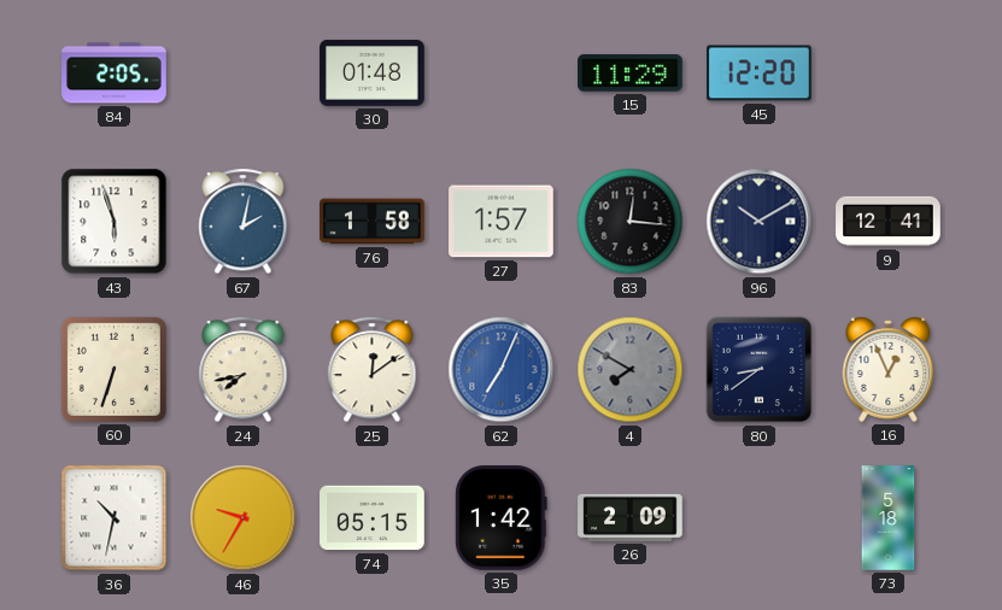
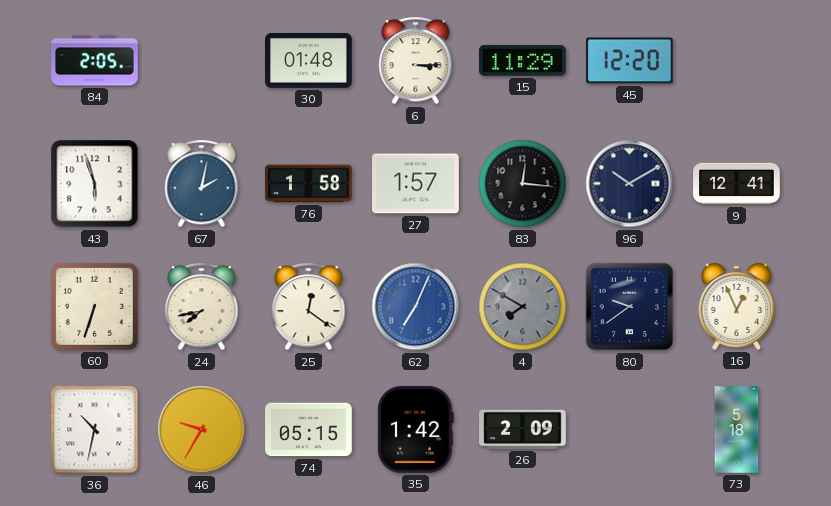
6: none -> 3:15
25: 12:09 -> 12:21
80: 8:39 -> 9:39
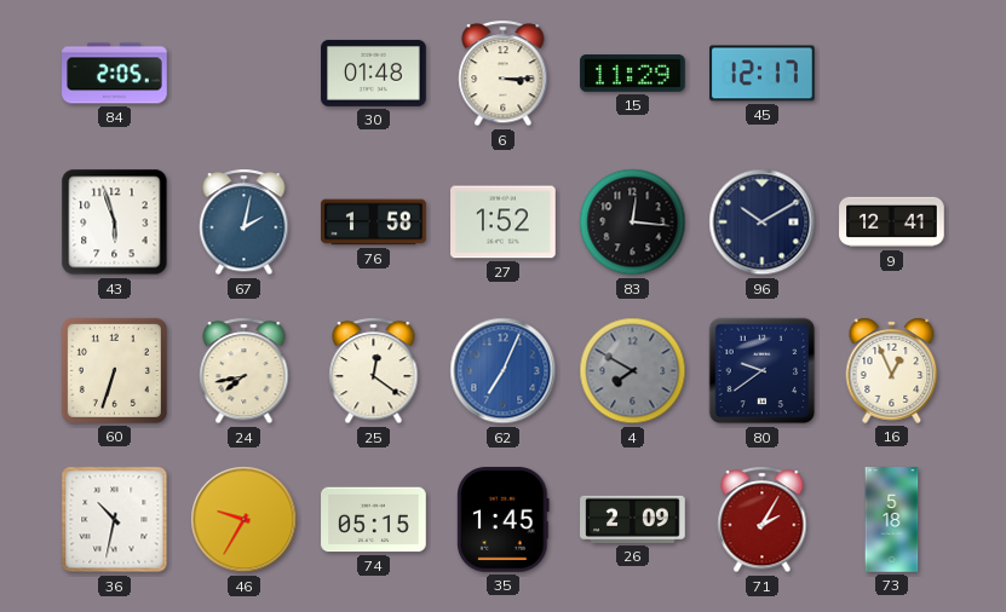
45: 12:20 -> 12:17
27: 1:57 -> 1:52
35: 1:42 -> 1:45
71: none -> 2:05
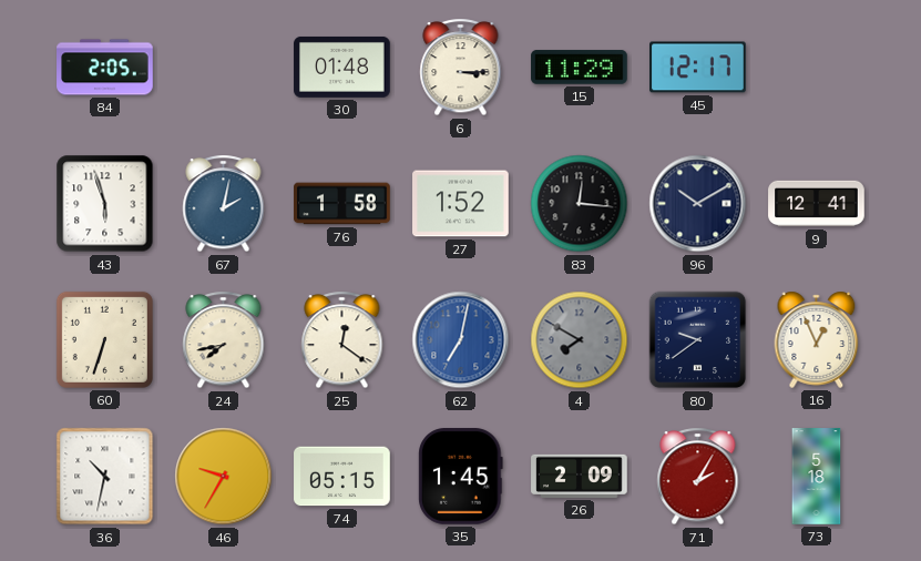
62: 7:04 -> 7:02
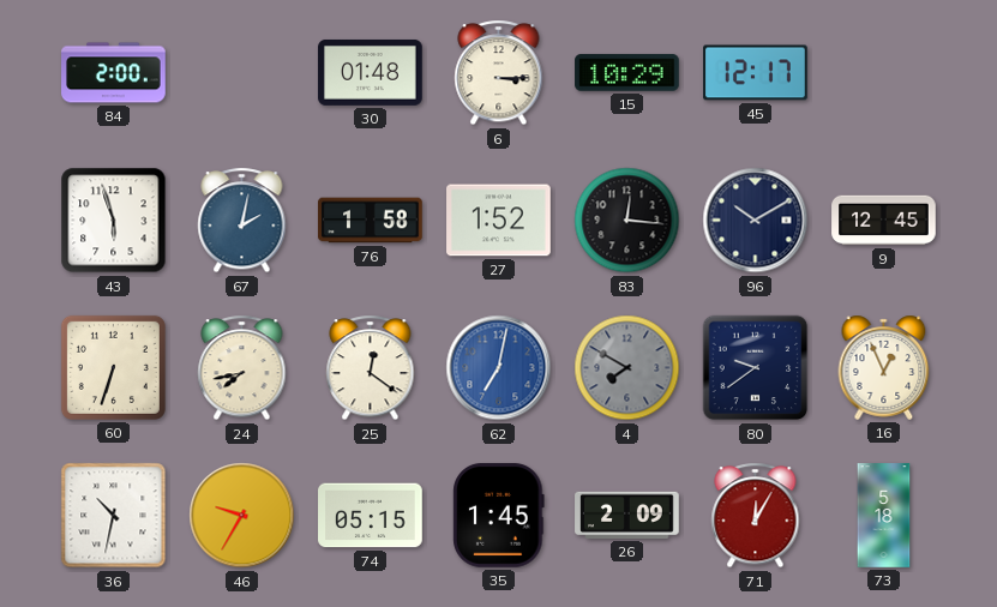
84: 2:05 -> 2:00
15: 11:29 -> 10:29
9: 12:41 -> 12:45
71: 2:05 -> 12:05
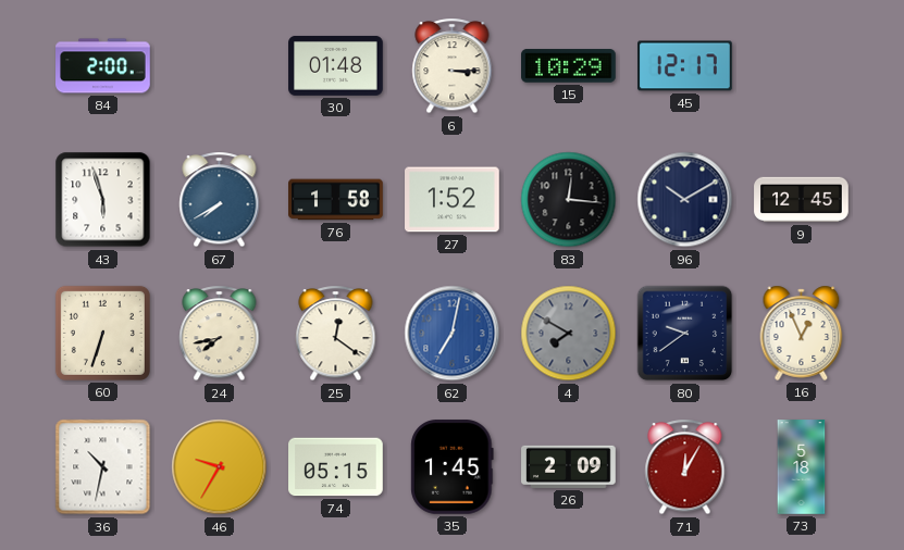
67: 2:02 -> 7:40
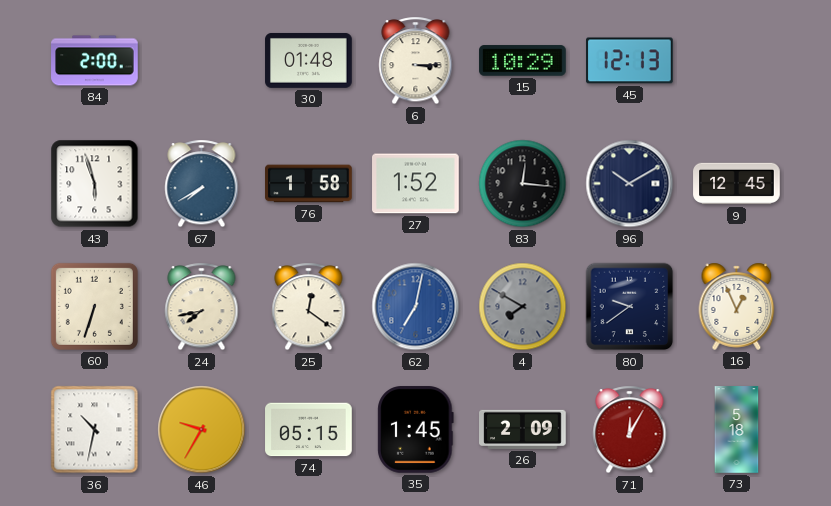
45: 12:17 -> 12:13
